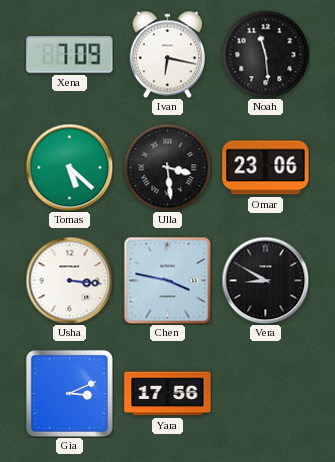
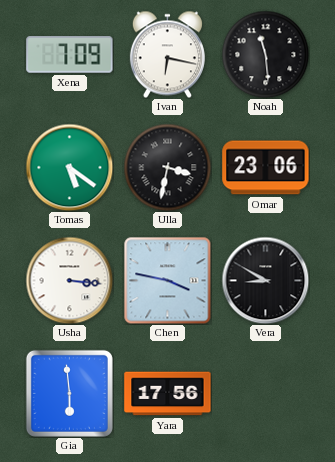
Tomas: 5:22 -> 5:21
Ulla: 3:29 -> 3:32
Gia: 3:11 -> 5:59
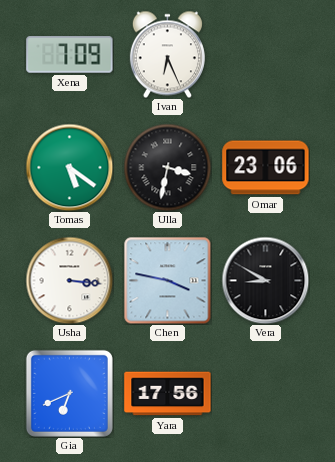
Ivan: 6:17 -> 6:26
Noah: 11:29 -> none
Gia: 5:59 -> 6:41
